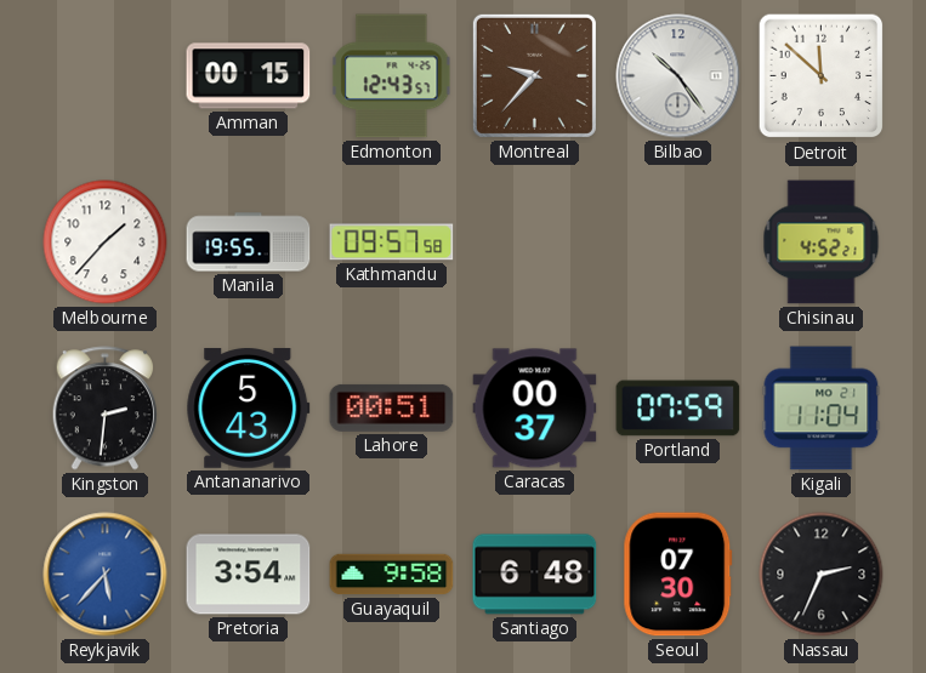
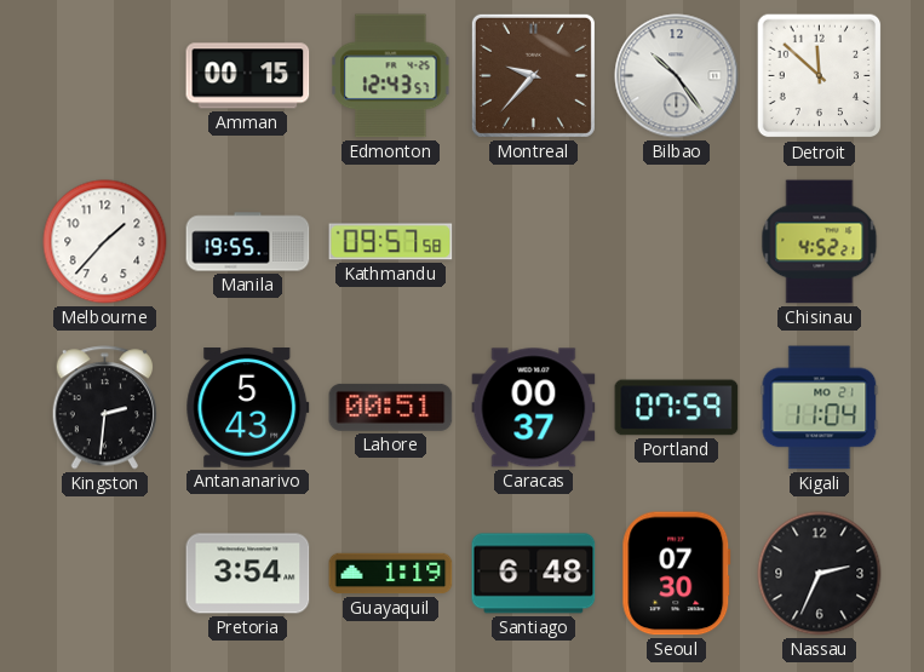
Reykjavik: 5:37 -> none
Guayaquil: 9:58 -> 1:19
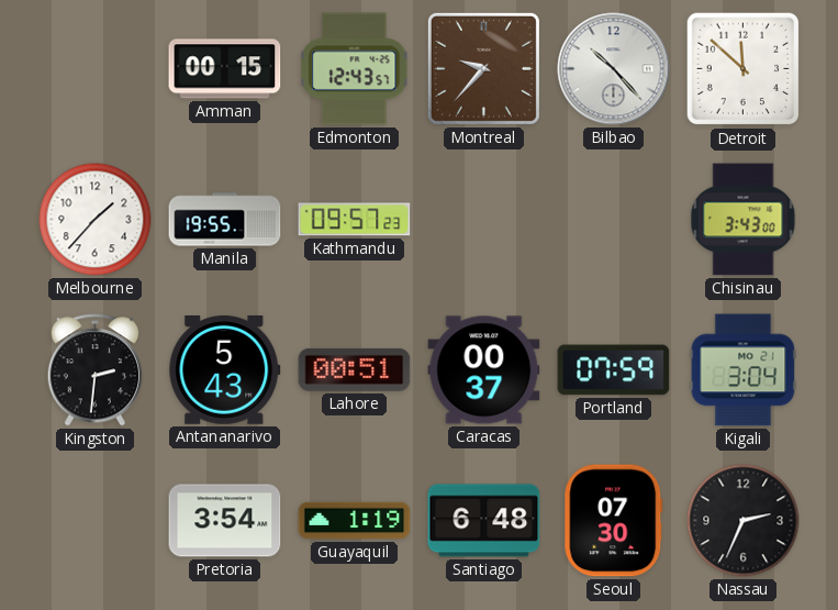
Bilbao: 10:24 -> 10:23
Kathmandu: 09:57:58 -> 09:57:23
Chisinau: 4:52 -> 3:43
Kigali: 11:04 -> 3:04
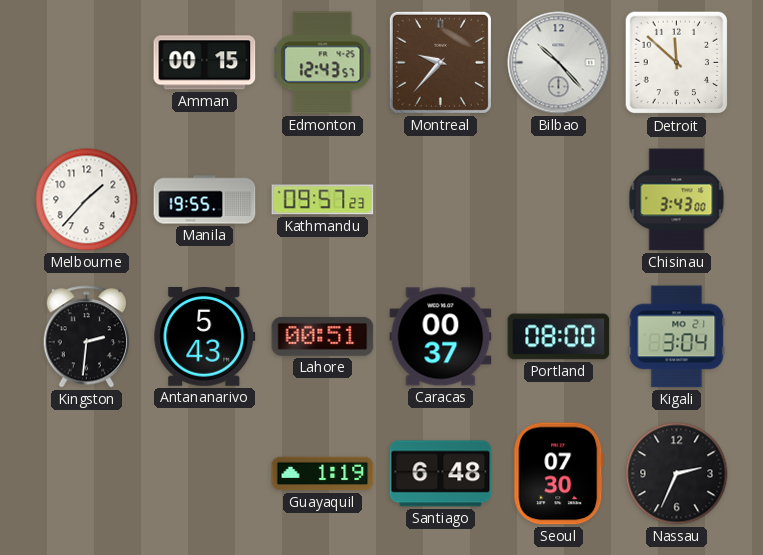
Portland: 07:59 -> 08:00
Pretoria: 3:54 -> none
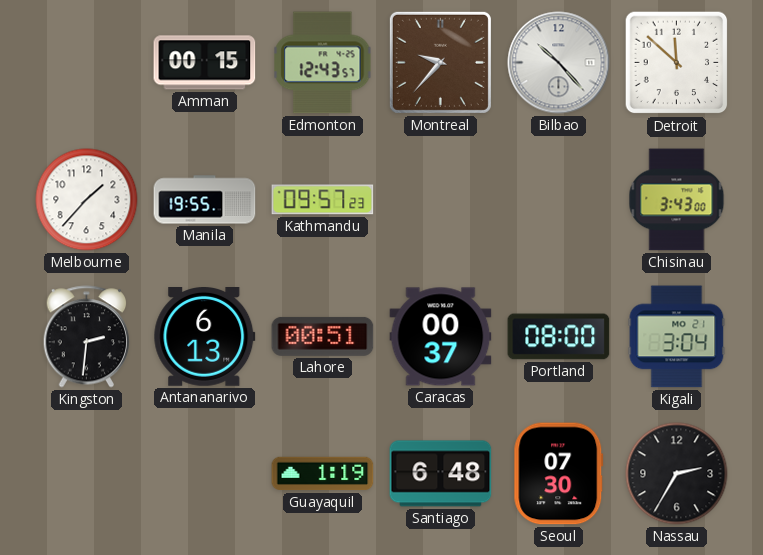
Antananarivo: 5:43 -> 6:13
Nassau: 2:34 -> 2:35
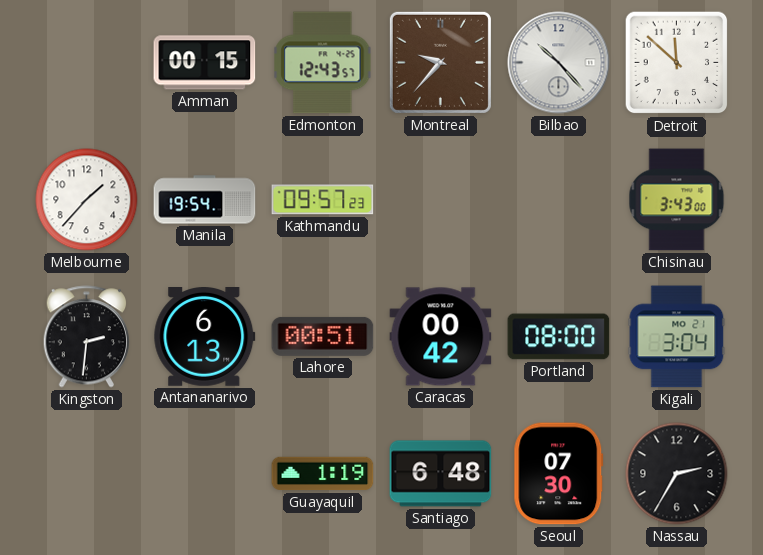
Manila: 19:55 -> 19:54
Caracas: 00:37 -> 00:42
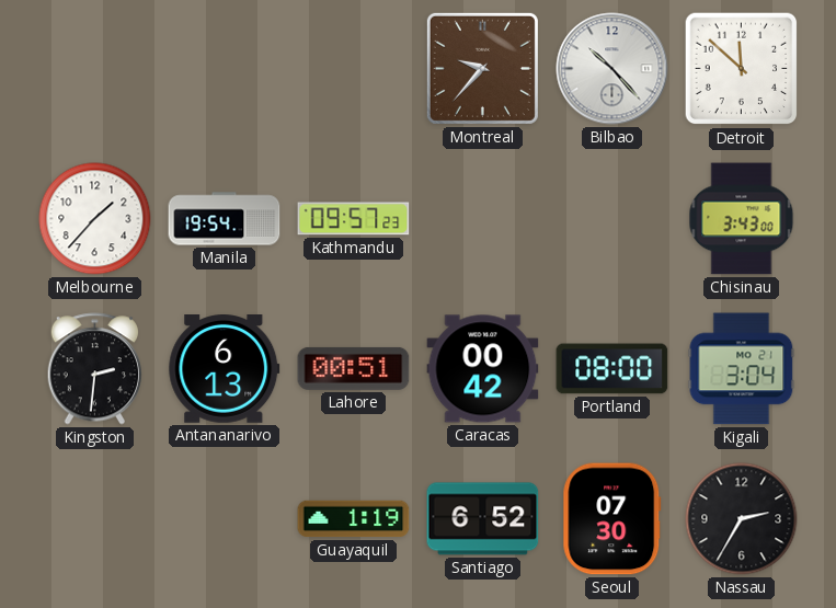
Amman: 00:15 -> none
Edmonton: 12:43 -> none
Santiago: 6:48 -> 6:52
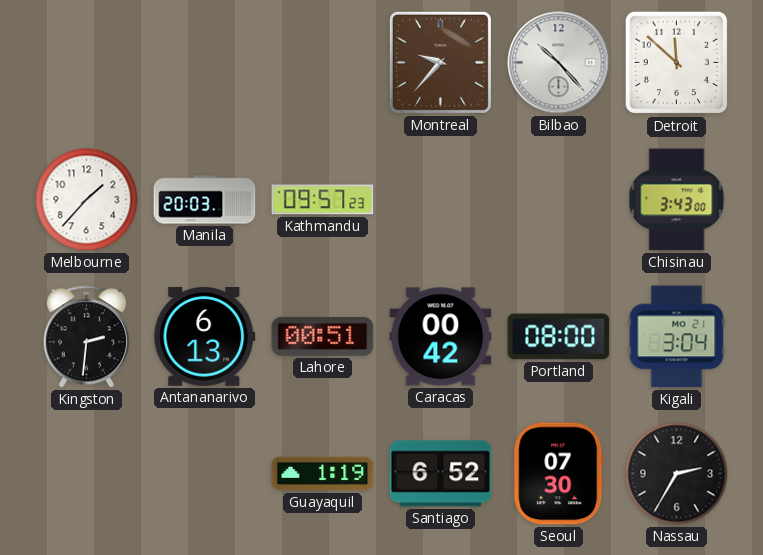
Manila: 19:54 -> 20:03
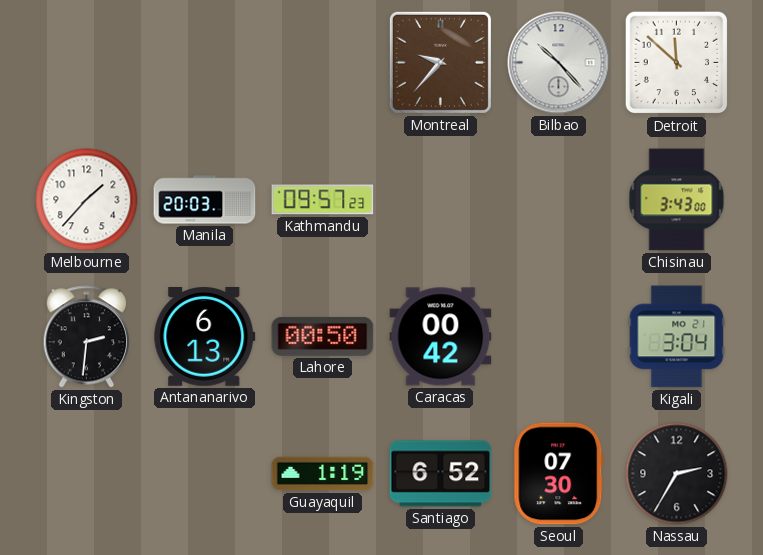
Lahore: 00:51 -> 00:50
Portland: 08:00 -> none
